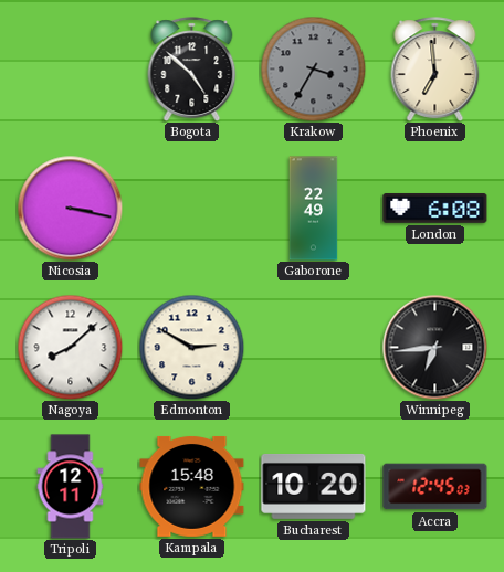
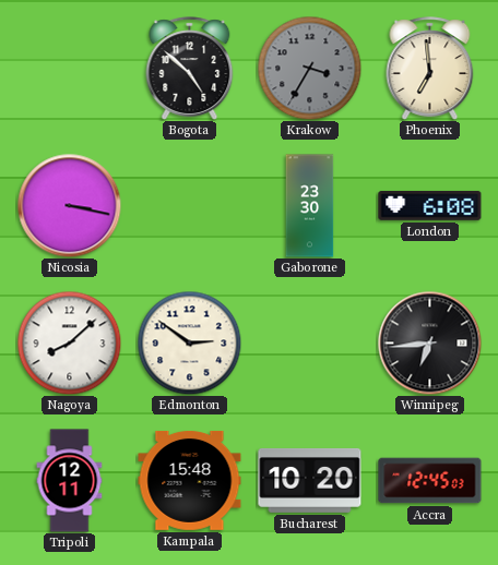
Gaborone: 22:49 -> 23:30
Edmonton: 2:50 -> 2:51
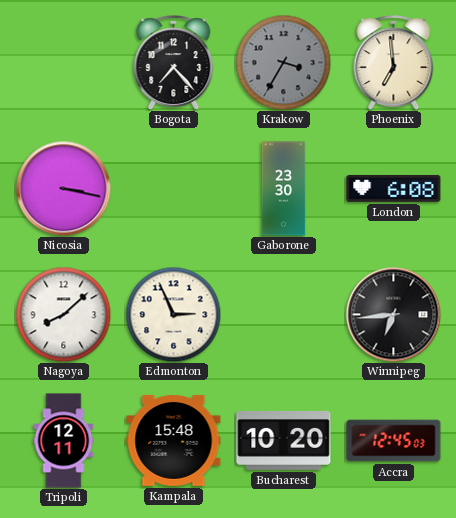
Bogota: 4:52 -> 7:23
Edmonton: 2:51 -> 2:56
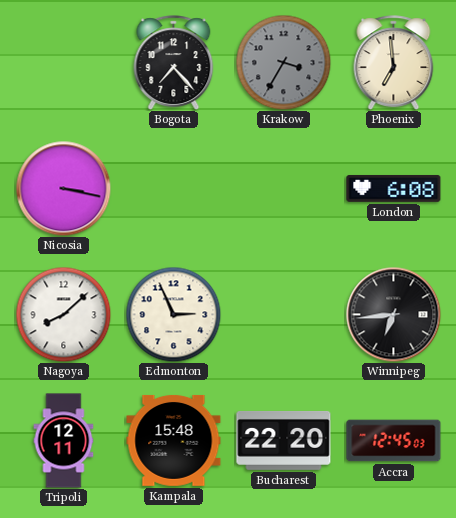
Gaborone: 23:30 -> none
Bucharest: 10:20 -> 22:20
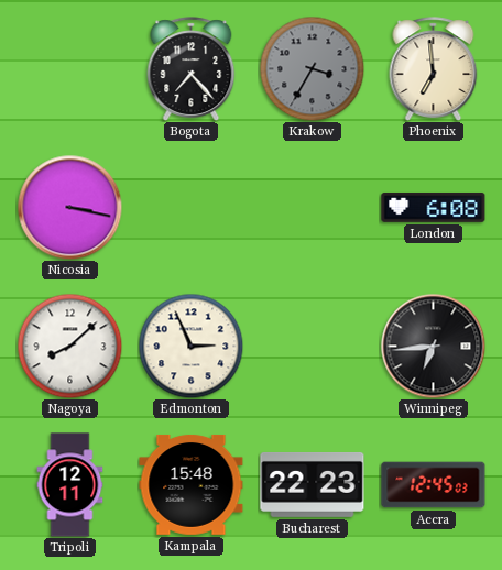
Bucharest: 22:20 -> 22:23
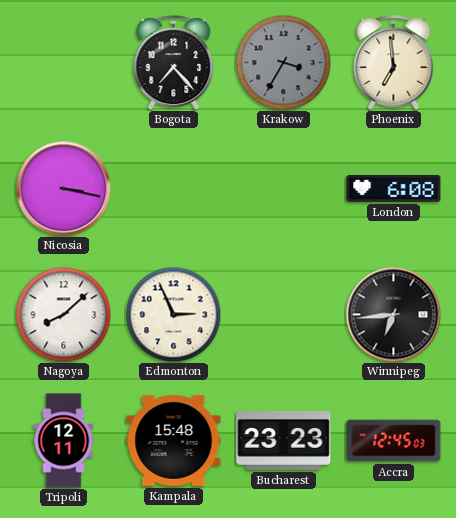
Bucharest: 22:23 -> 23:23
